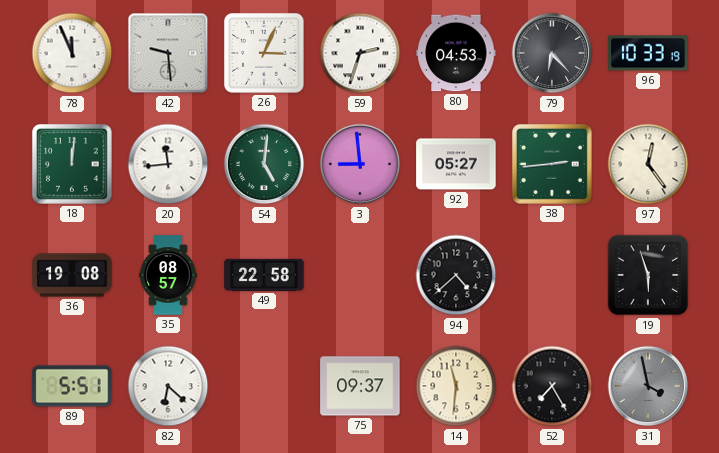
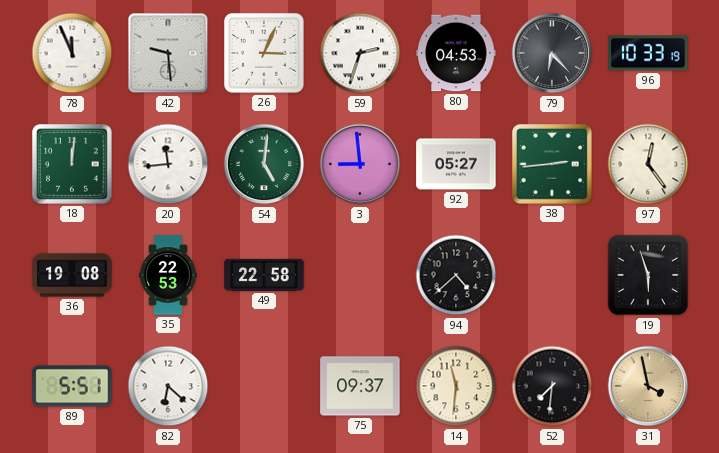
35: 08:57 -> 22:53
52: 7:25 -> 7:31
31 dial: grey -> champagne
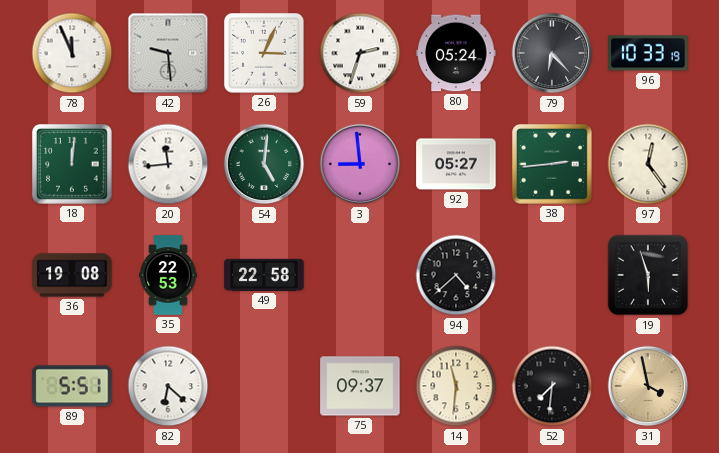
80: 04:53 -> 05:24
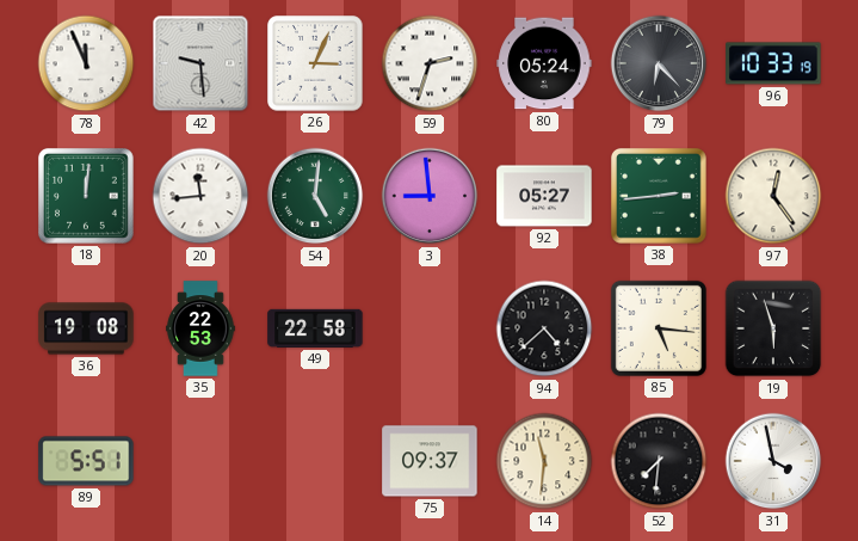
85: none -> 5:16
82: 6:22 -> none
31 dial: champagne -> white
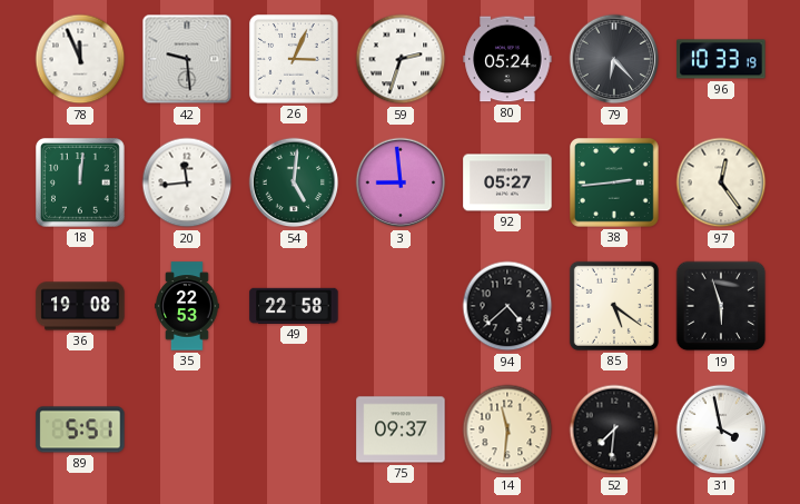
85: 5:16 -> 5:21
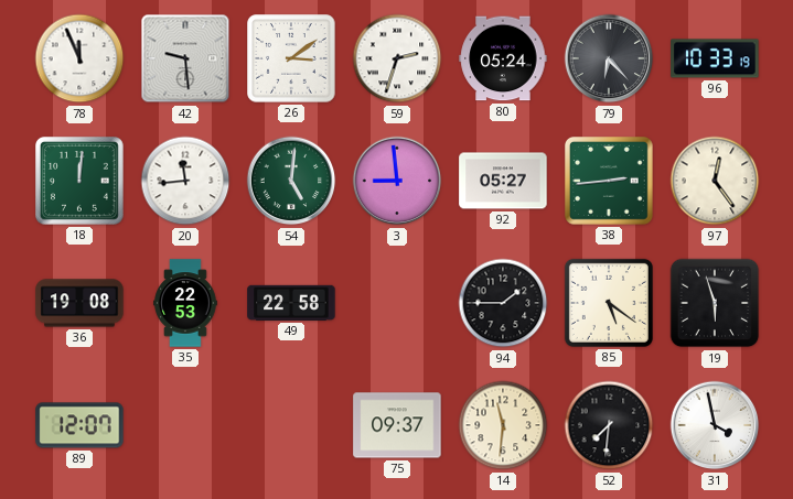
26: 3:04 -> 3:09
94: 4:38 -> 1:45
89: 5:51 -> 12:07
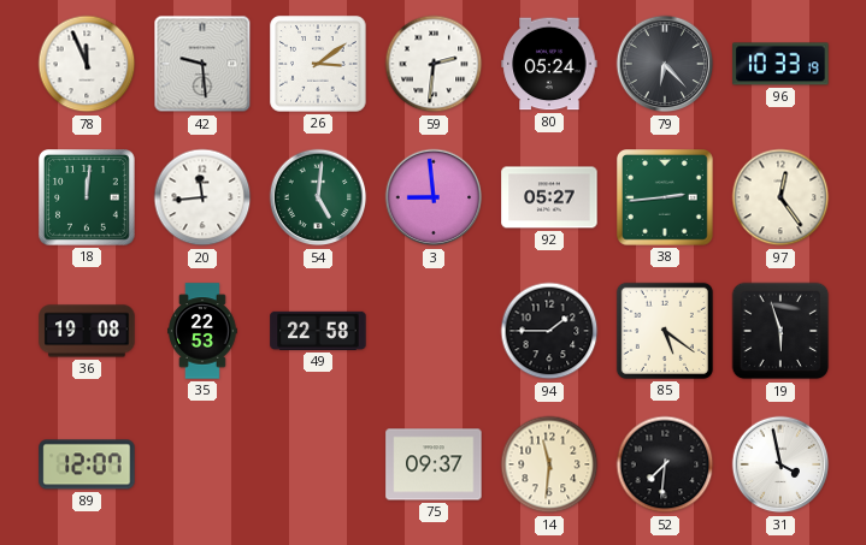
59: 2:33 -> 2:31
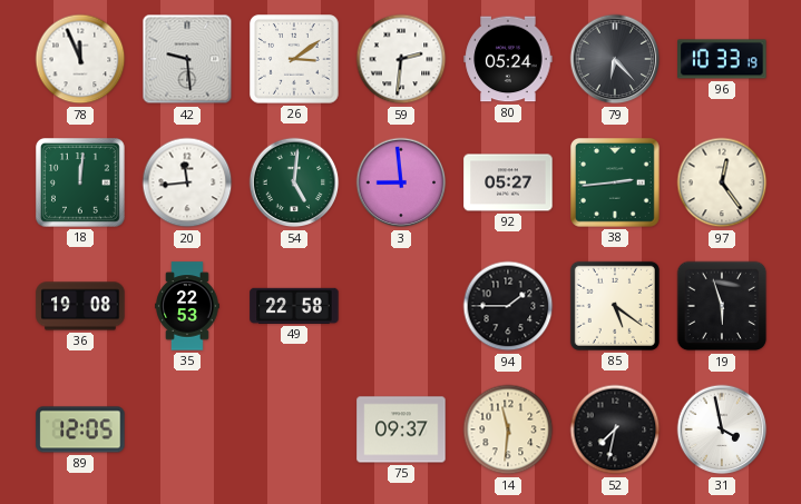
89: 12:07 -> 12:05
52: 7:31 -> 7:32
